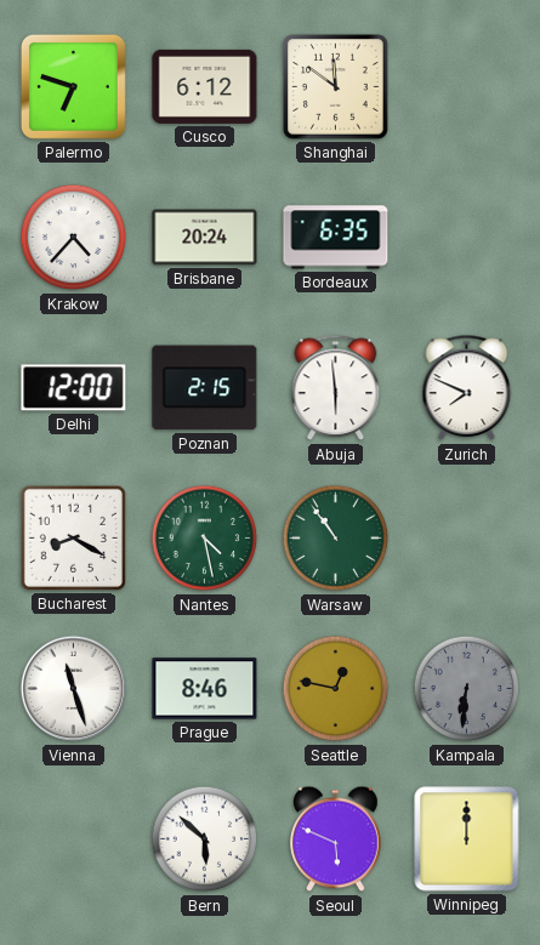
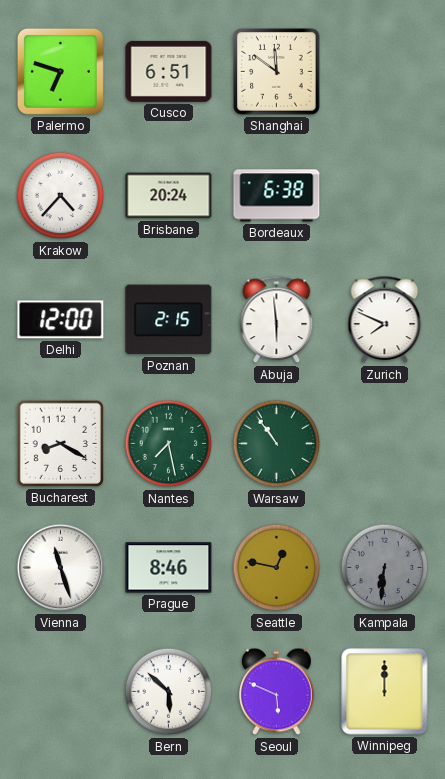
Cusco: 6:12 -> 6:51
Bordeaux: 6:35 -> 6:38
Nantes: 4:28 -> 7:28
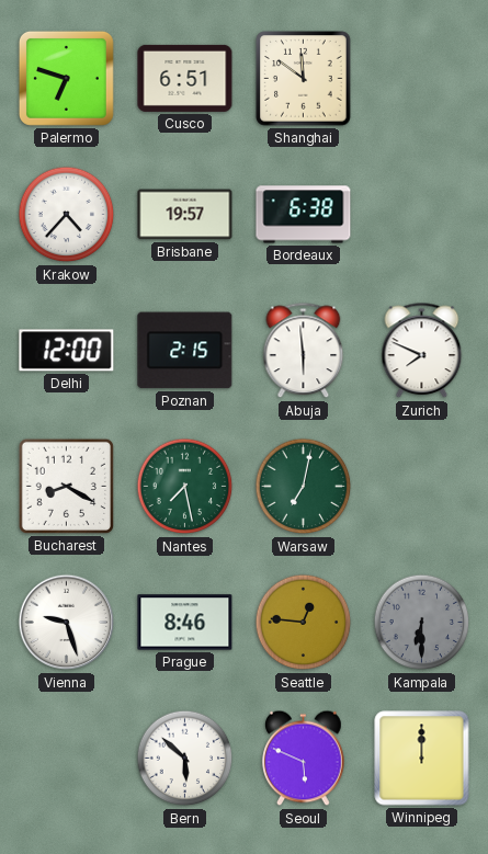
Brisbane: 20:24 -> 19:57
Warsaw: 10:54 -> 7:02
Vienna: 11:27 -> 9:27
Seattle: 12:47 -> 12:46
Kampala: 6:31 -> 6:30
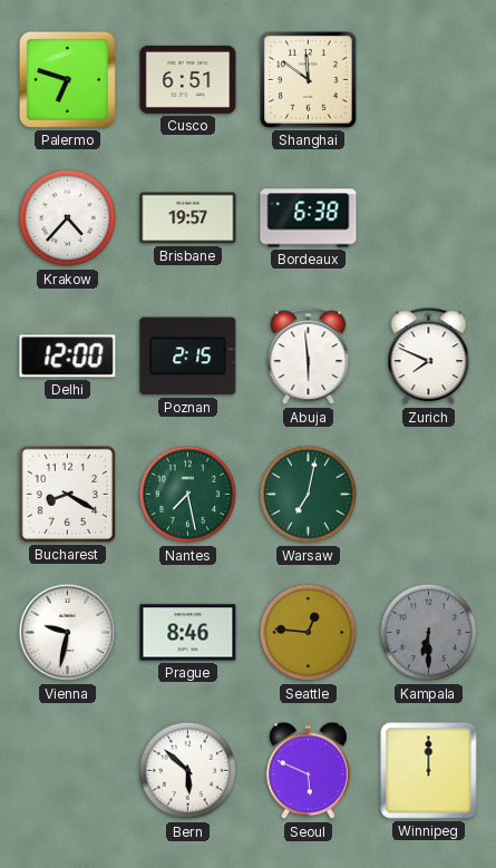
Vienna: 9:27 -> 9:32
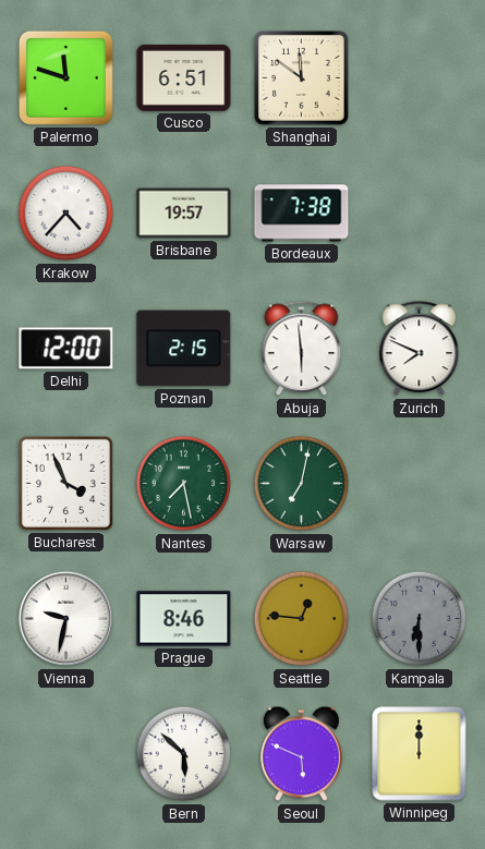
Palermo: 6:48 -> 11:48
Bordeaux: 6:38 -> 7:38
Bucharest: 8:20 -> 3:56
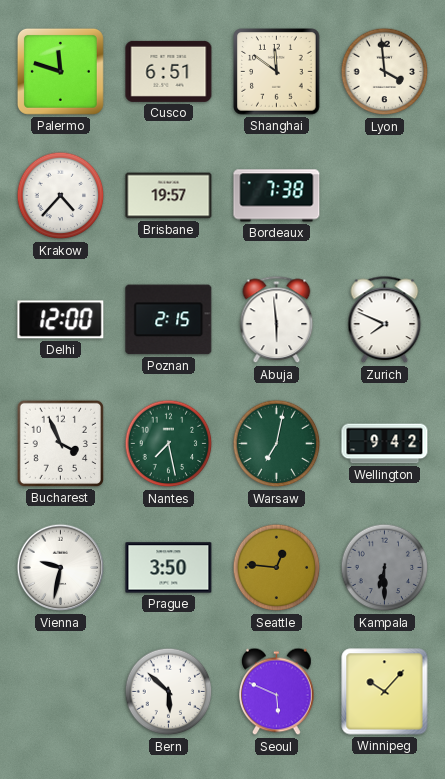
Lyon: none -> 3:59
Wellington: none -> 9:42
Prague: 8:46 -> 3:50
Winnipeg: 12:00 -> 10:07
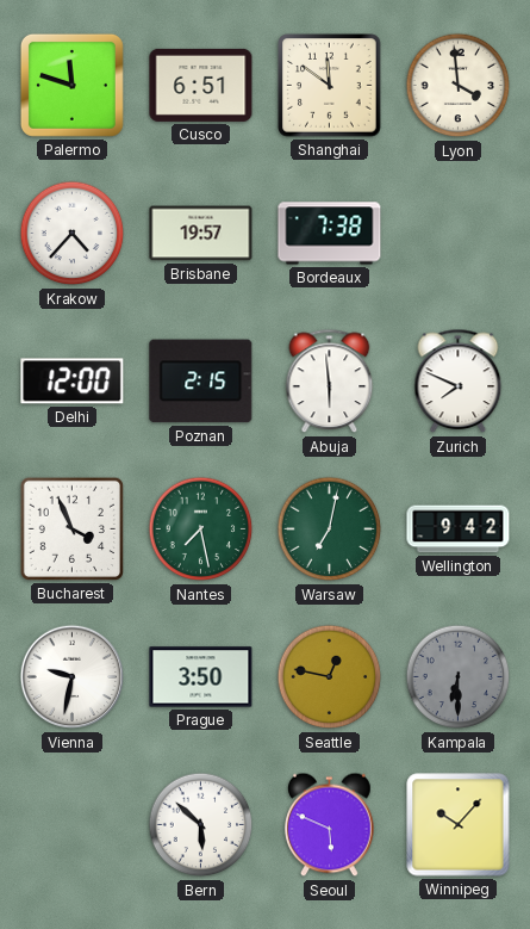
Seattle: 12:46 -> 12:47
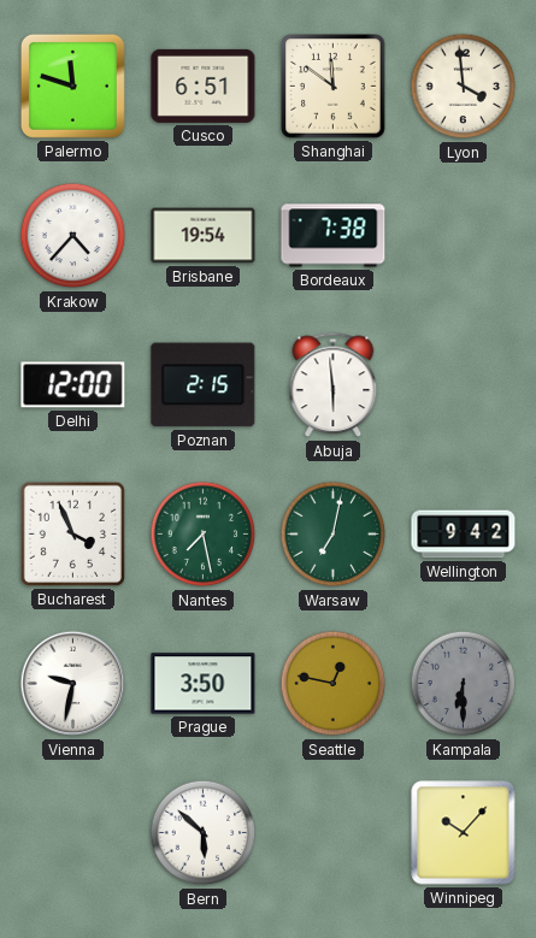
Brisbane: 19:57 -> 19:54
Zurich: 7:49 -> none
Seoul: 5:49 -> none
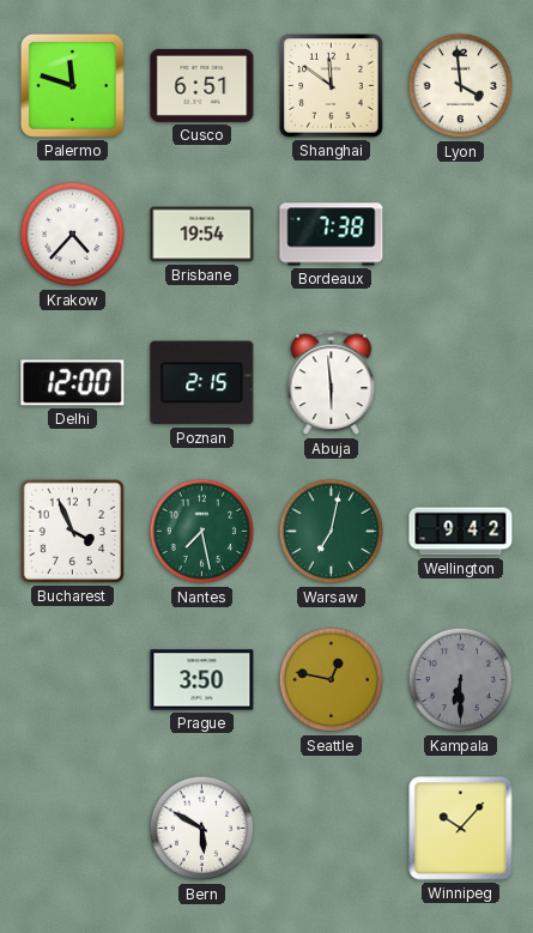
Vienna: 9:32 -> none
Bern: 5:52 -> 5:50
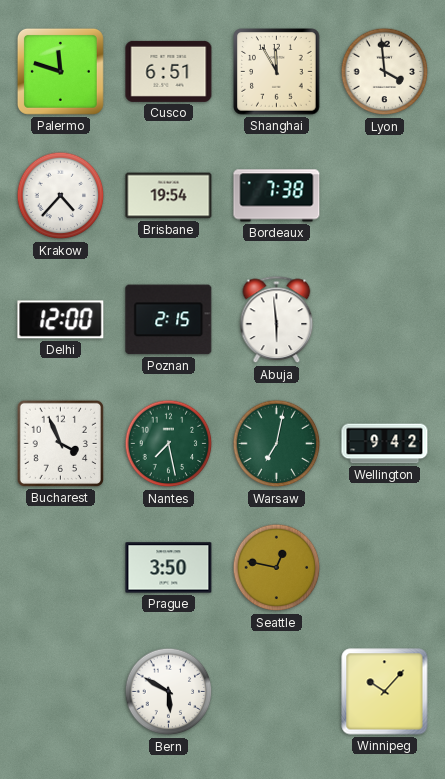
Shanghai: 11:51 -> 11:55
Kampala: 6:30 -> none
